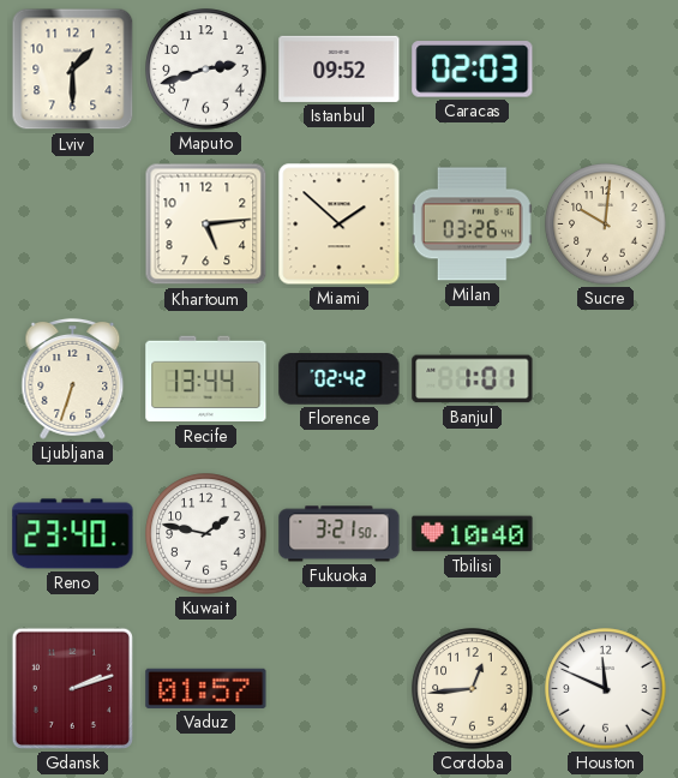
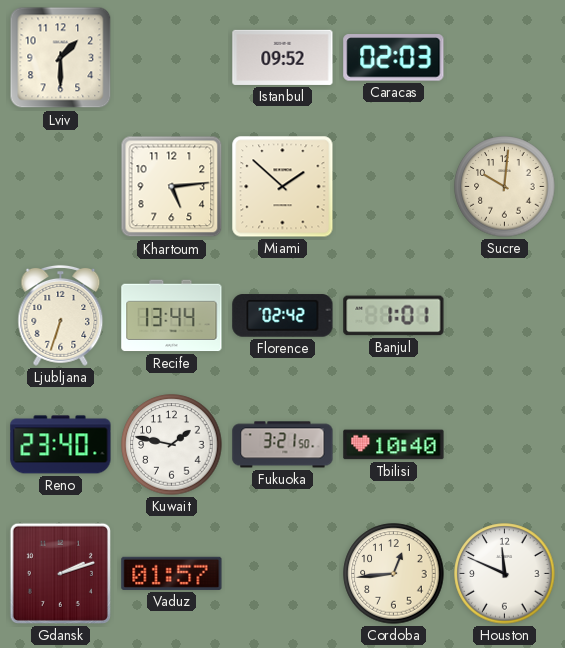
Maputo: 2:42 -> none
Milan: 03:26 -> none
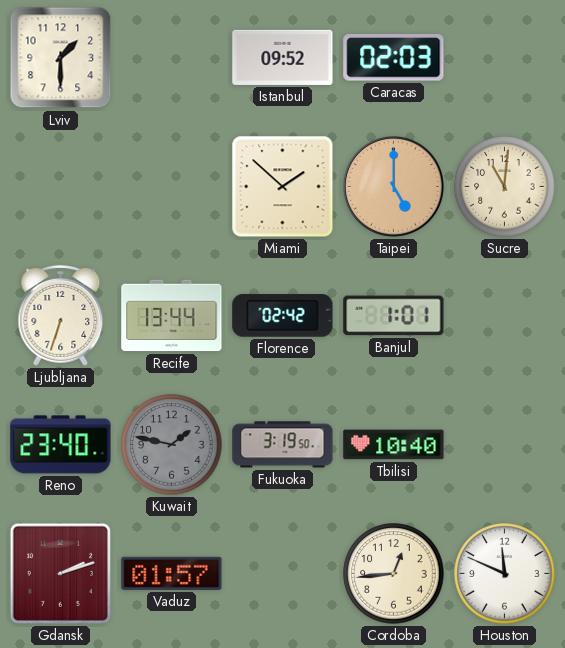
Khartoum: 5:14 -> none
Taipei: none -> 5:00
Sucre: 10:01 -> 11:01
Kuwait dial: white -> grey
Fukuoka: 3:21 -> 3:19
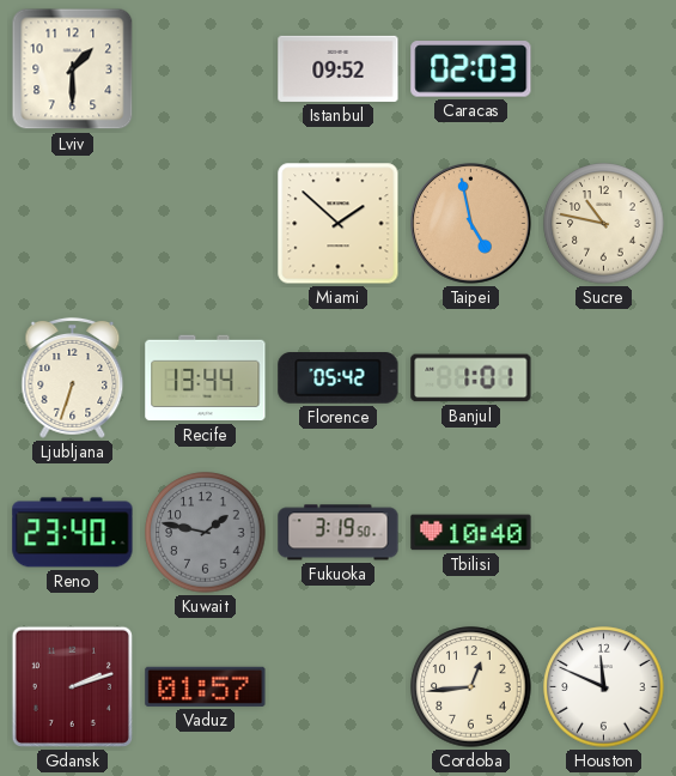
Taipei: 5:00 -> 4:58
Sucre: 11:01 -> 10:47
Florence: 02:42 -> 05:42
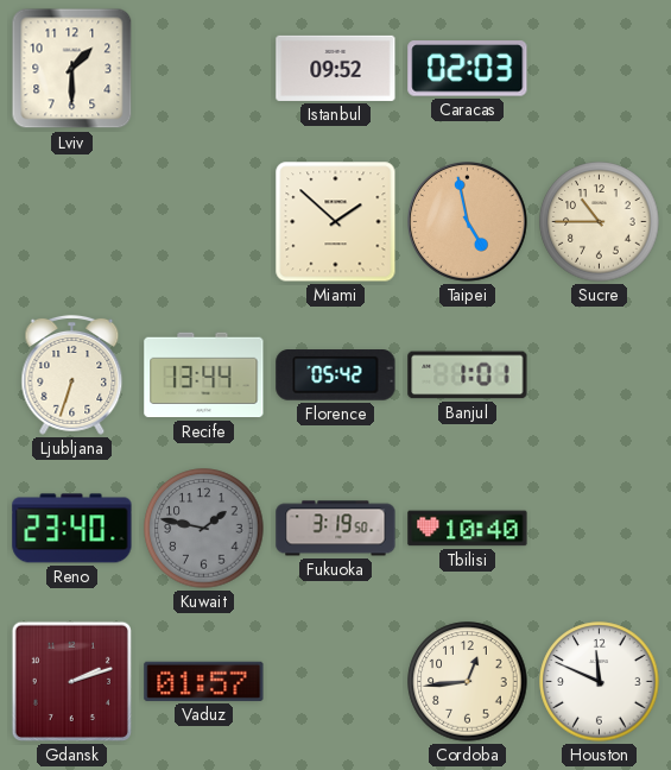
Sucre: 10:47 -> 10:45
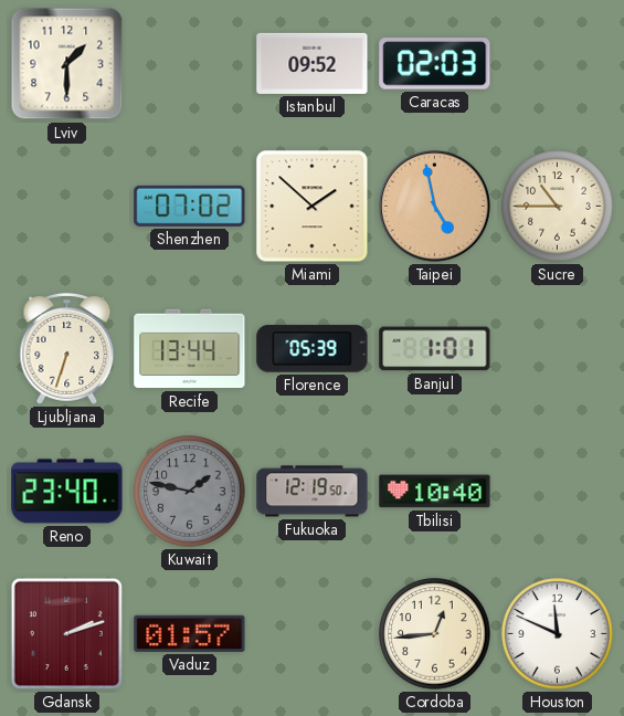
Shenzhen: none -> 07:02
Florence: 05:42 -> 05:39
Fukuoka: 3:19 -> 12:19
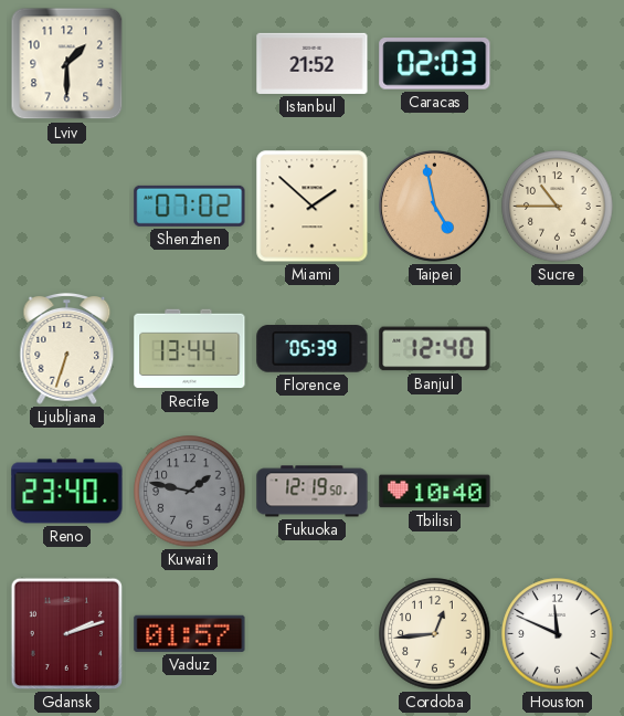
Istanbul: 09:52 -> 21:52
Banjul: 1:01 -> 12:40
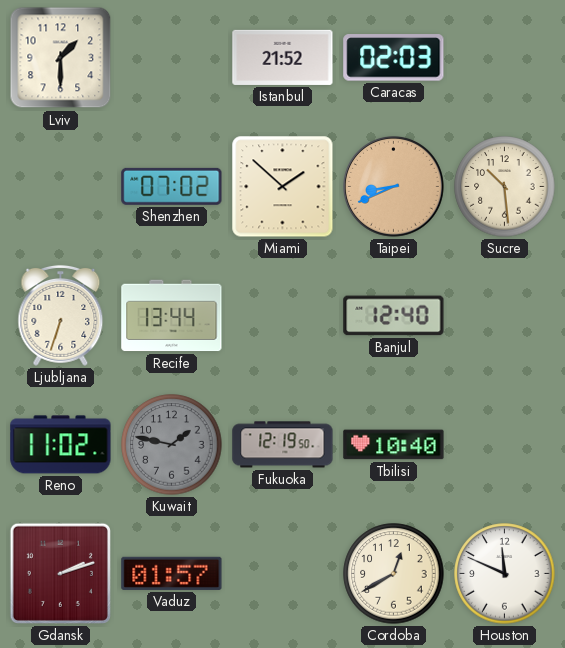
Taipei: 4:58 -> 8:41
Sucre: 10:45 -> 10:29
Florence: 05:39 -> none
Reno: 23:40 -> 11:02
Cordoba: 12:44 -> 12:40
